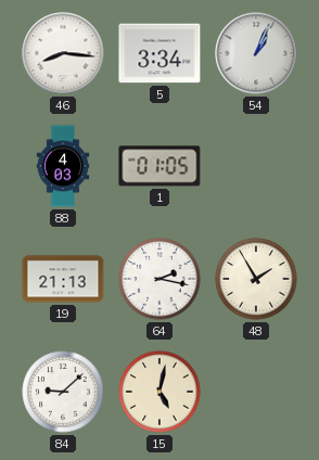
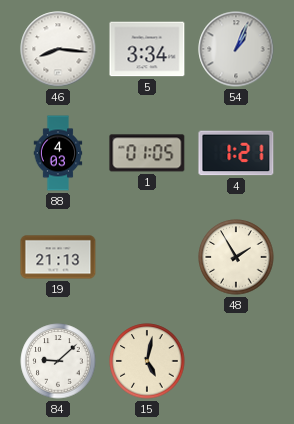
4: none -> 1:21
64: 2:17 -> none
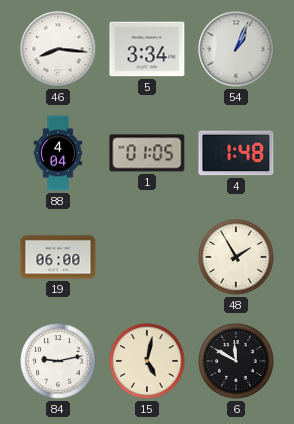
88: 4:03 -> 4:04
4: 1:21 -> 1:48
19: 21:13 -> 06:00
84: 9:08 -> 9:13
6: none -> 11:50
